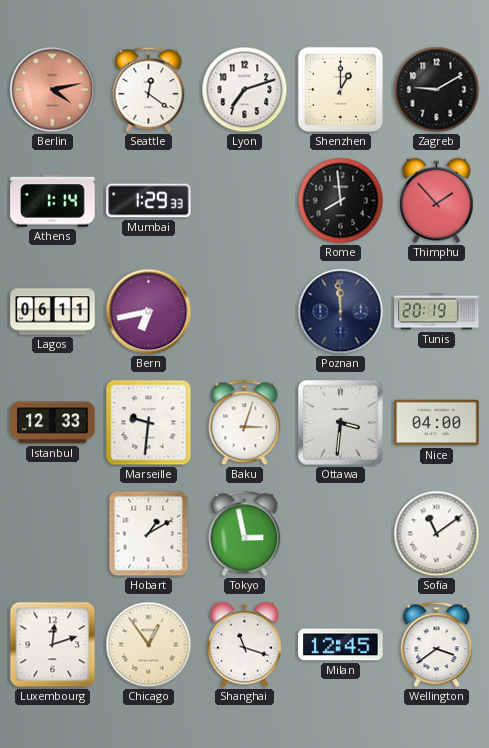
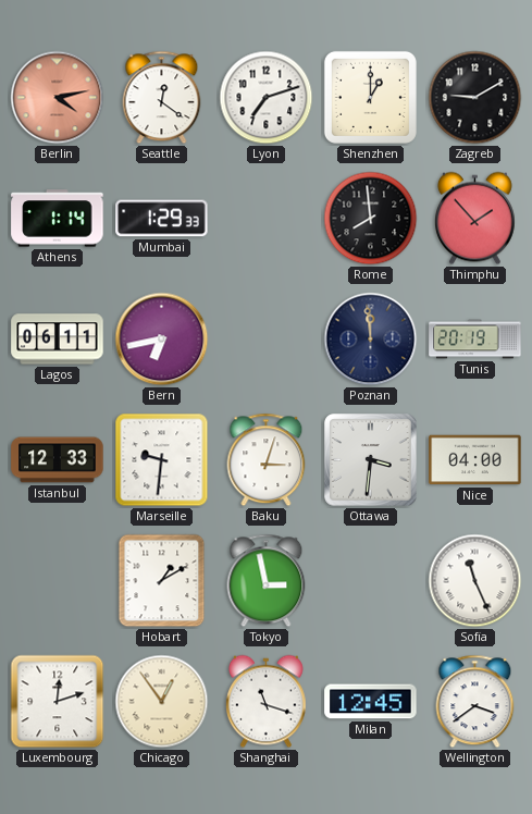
Sofia: 11:09 -> 11:26
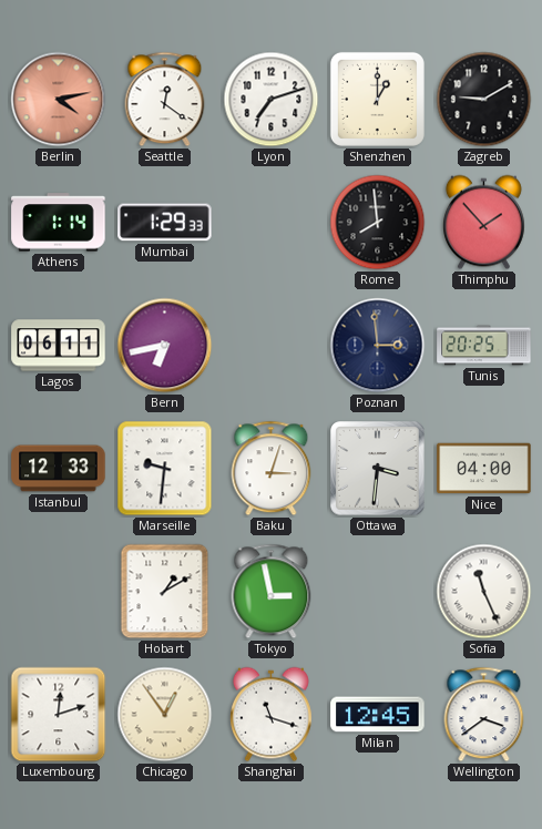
Poznan: 11:59 -> 2:59
Tunis: 20:19 -> 20:25
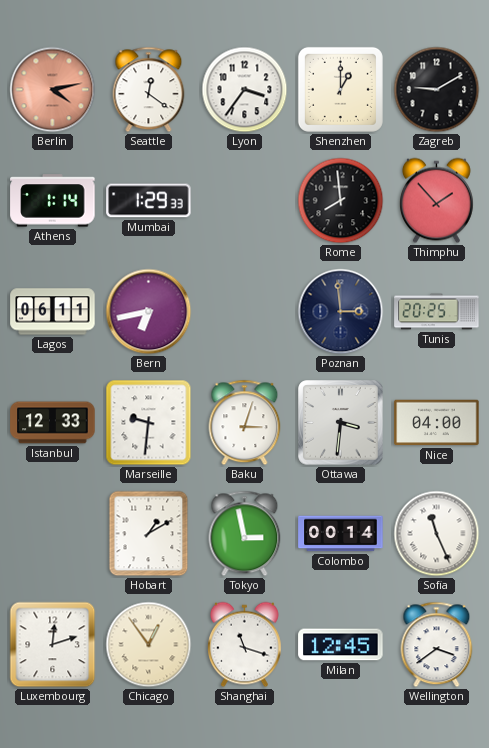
Lyon: 7:12 -> 3:36
Colombo: none -> 00:14
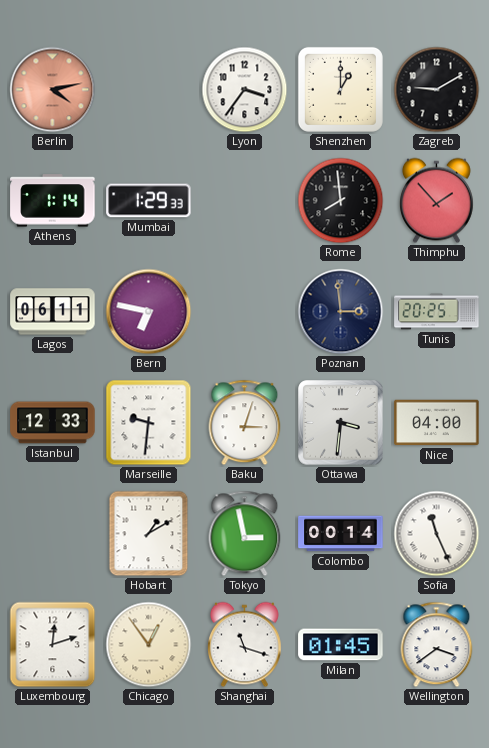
Seattle: 12:21 -> none
Bern: 6:43 -> 6:47
Milan: 12:45 -> 01:45
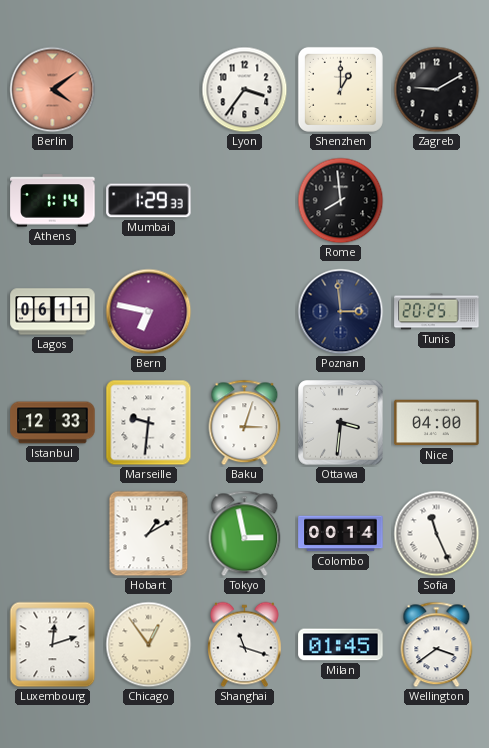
Berlin: 4:13 -> 4:09
Thimphu: 1:53 -> none
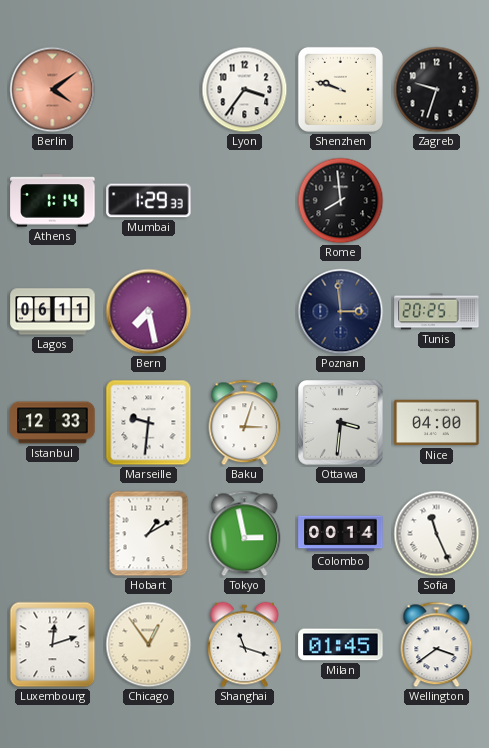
Shenzhen: 1:00 -> 9:48
Zagreb: 9:10 -> 9:33
Bern: 6:47 -> 7:28
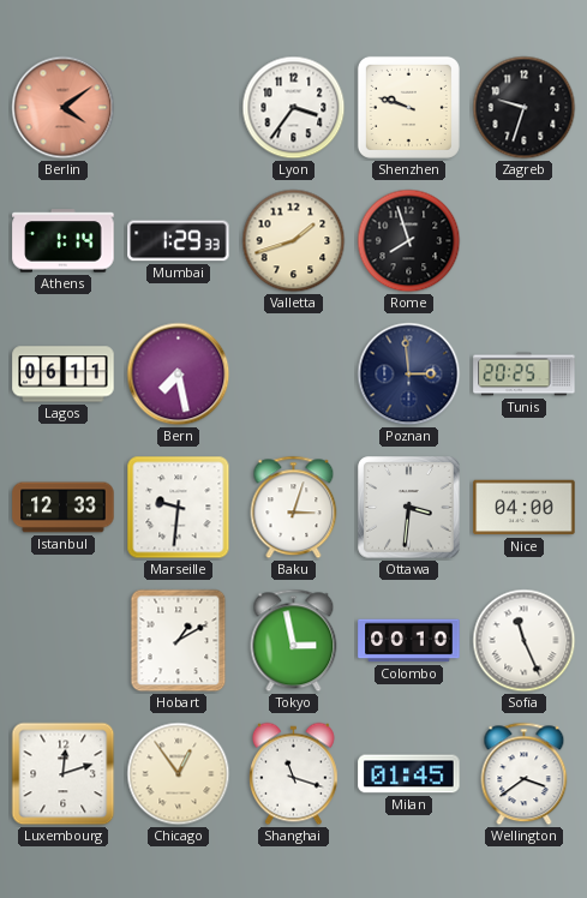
Valletta: none -> 1:42
Rome: 7:59 -> 7:57
Colombo: 00:14 -> 00:10
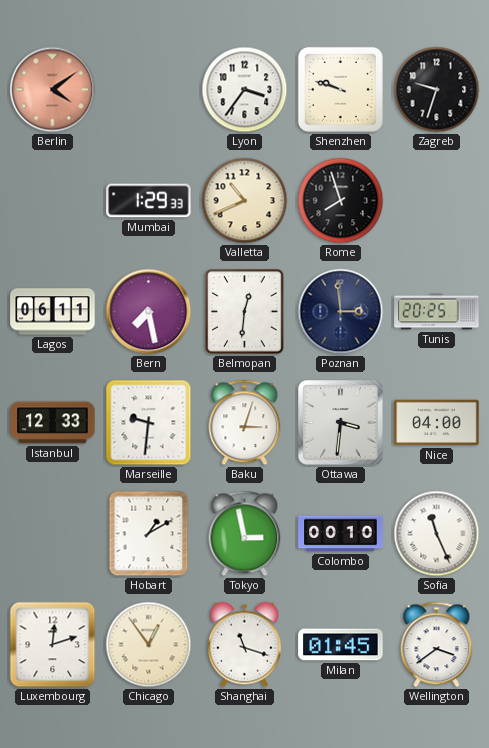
Athens: 1:14 -> none
Valletta: 1:42 -> 10:41
Belmopan: none -> 12:31
